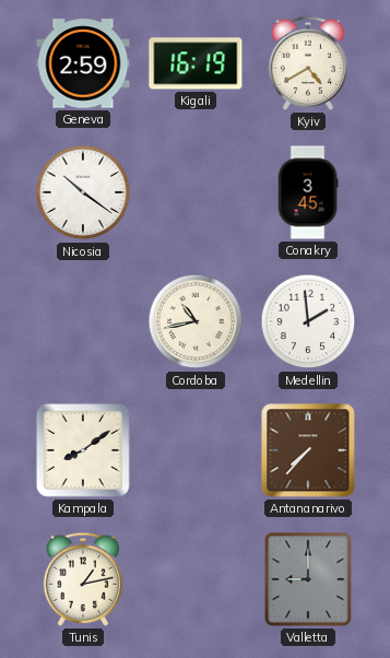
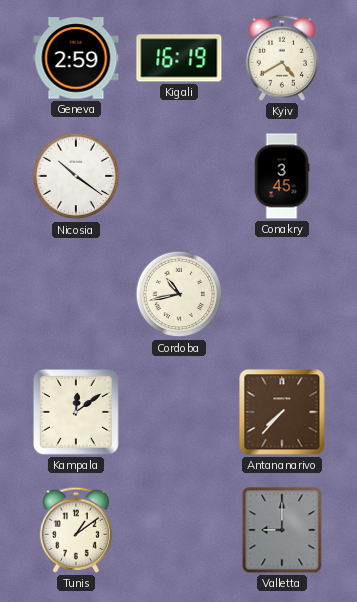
Medellin: 1:59 -> none
Kampala: 8:09 -> 12:09
Tunis: 1:13 -> 1:09
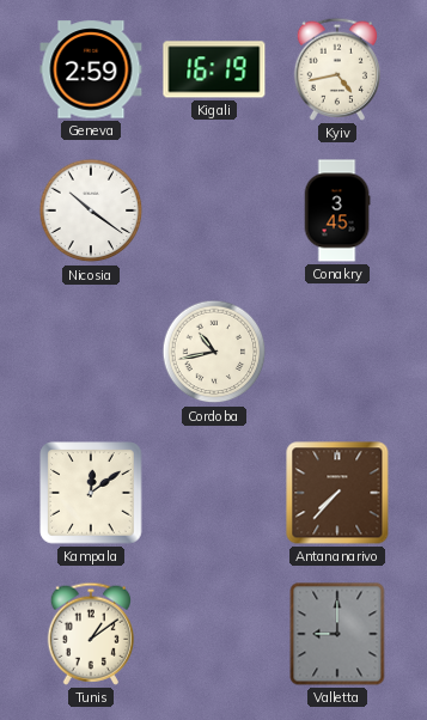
Kyiv: 4:40 -> 4:43
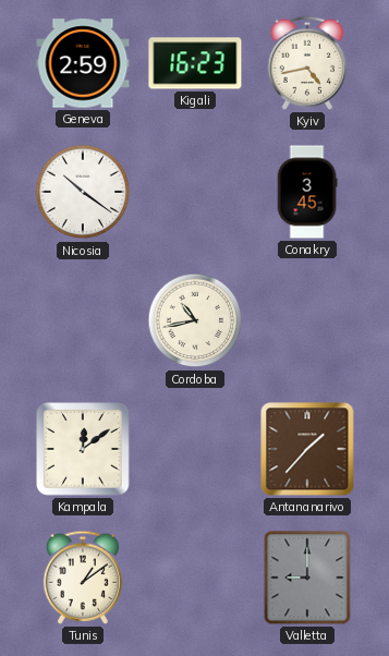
Kigali: 16:19 -> 16:23
Antananarivo: 7:37 -> 1:37
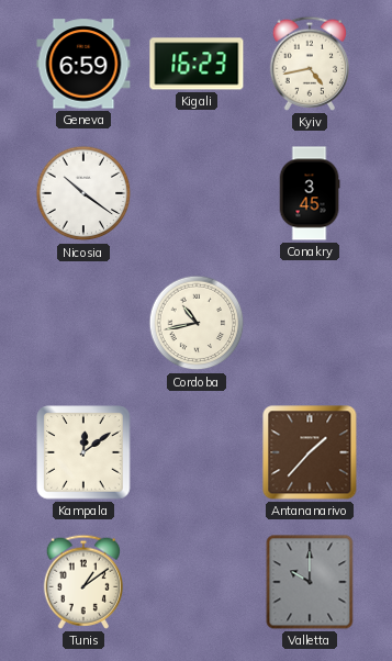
Geneva: 2:59 -> 6:59
Valletta: 9:00 -> 10:00
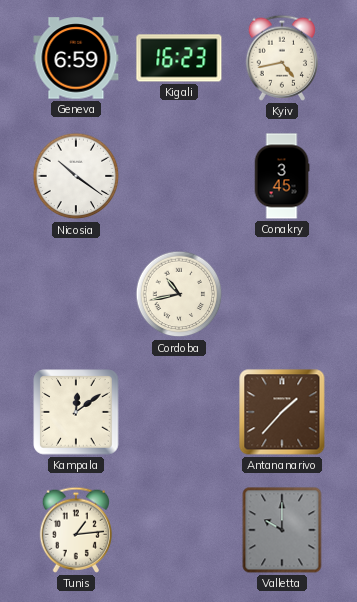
Tunis: 1:09 -> 1:14
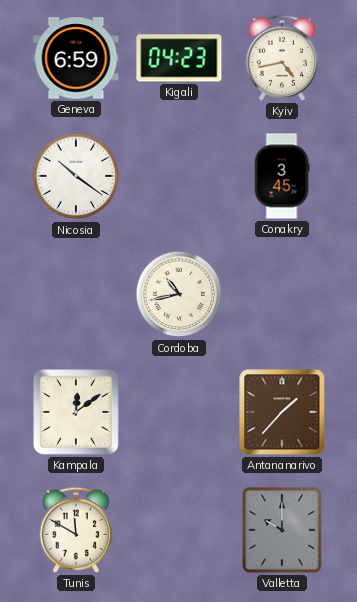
Kigali: 16:23 -> 04:23
Tunis: 1:14 -> 11:50
